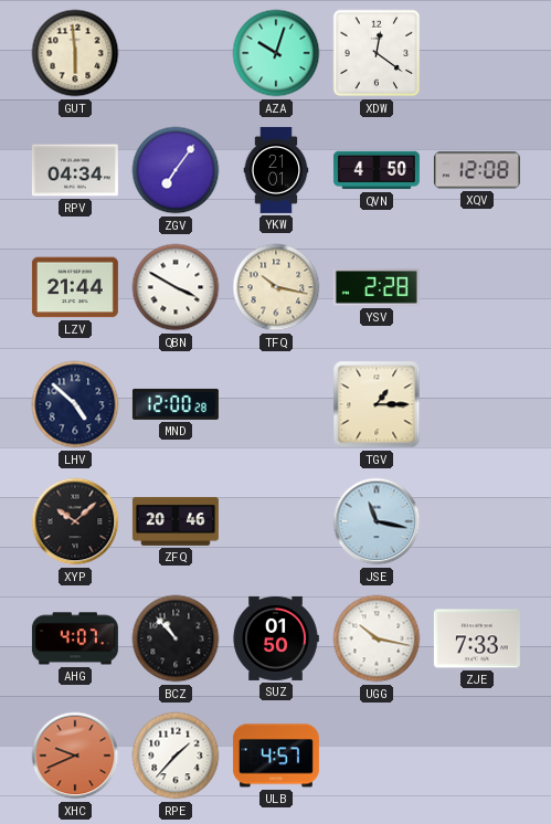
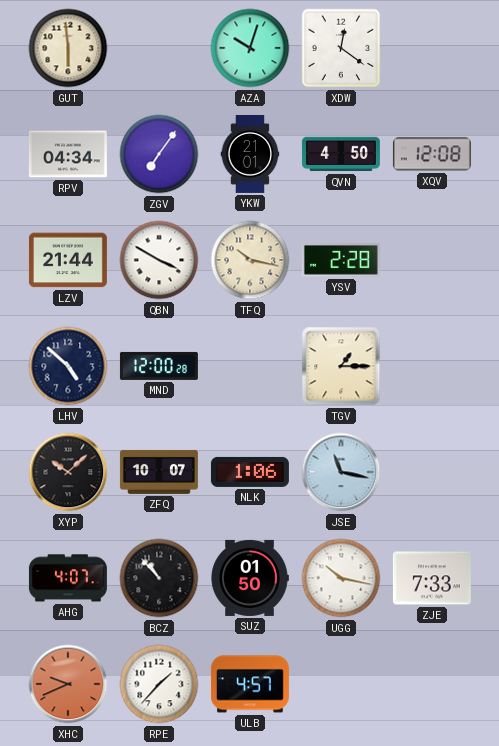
ZFQ: 20:46 -> 10:07
NLK: none -> 1:06
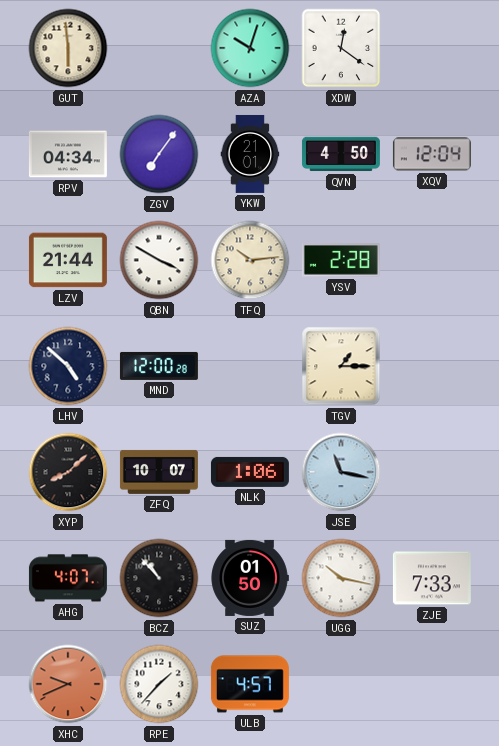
XQV: 12:08 -> 12:04
TFQ: 10:17 -> 10:14
XYP: 10:08 -> 8:08
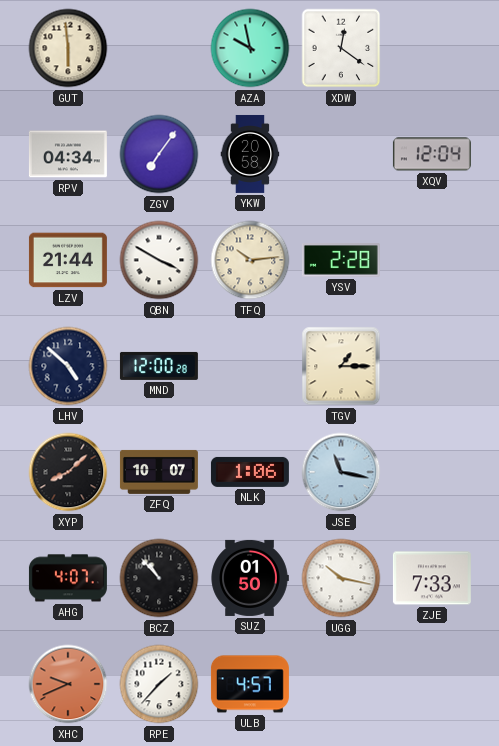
AZA: 10:03 -> 9:58
YKW: 21:01 -> 20:58
QVN: 4:50 -> none
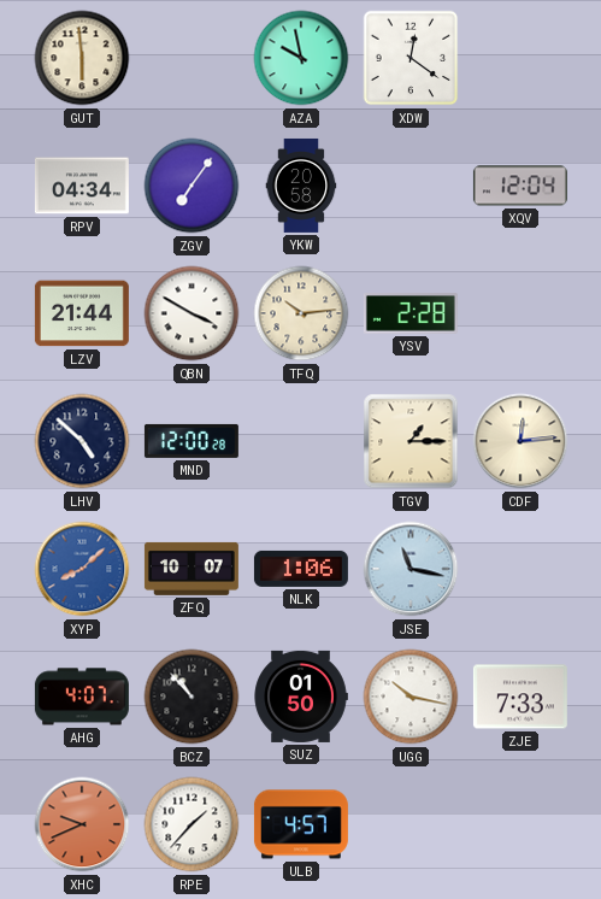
CDF: none -> 12:14
XYP dial: black -> blue
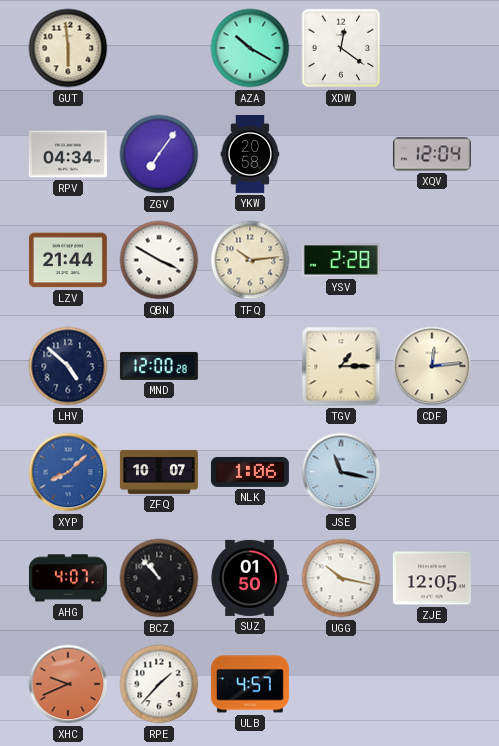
AZA: 9:58 -> 10:20
ZJE: 7:33 -> 12:05
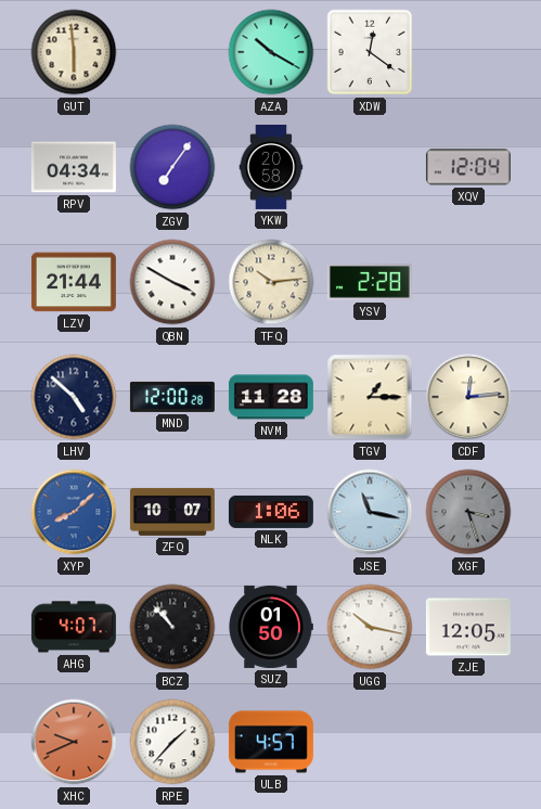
NVM: none -> 11:28
XGF: none -> 3:27
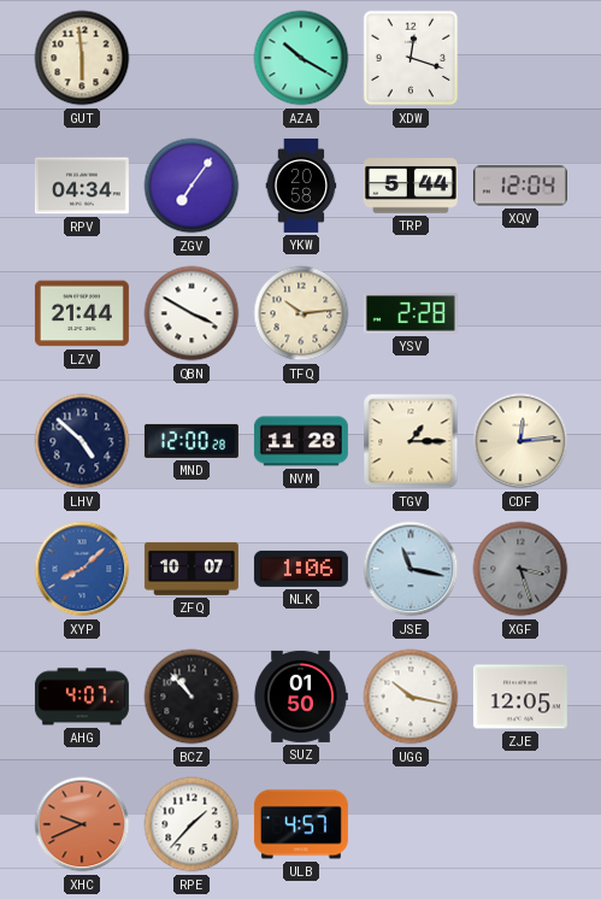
XDW: 12:21 -> 12:18
TRP: none -> 5:44
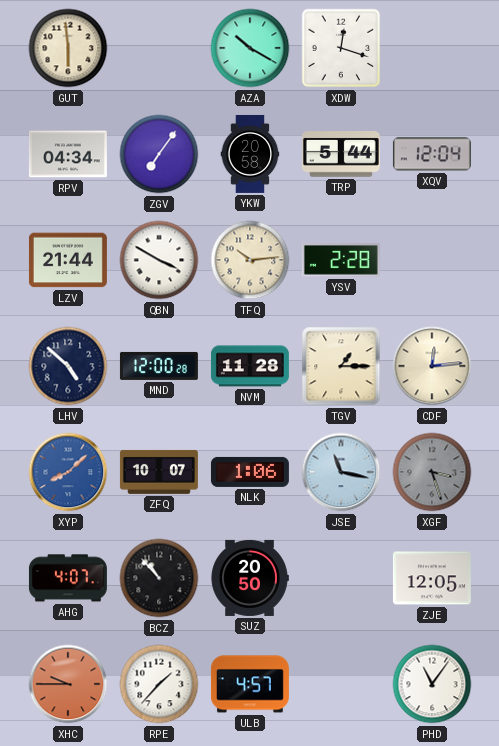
SUZ: 01:50 -> 20:50
UGG: 10:17 -> none
XHC: 9:41 -> 9:45
PHD: none -> 11:06
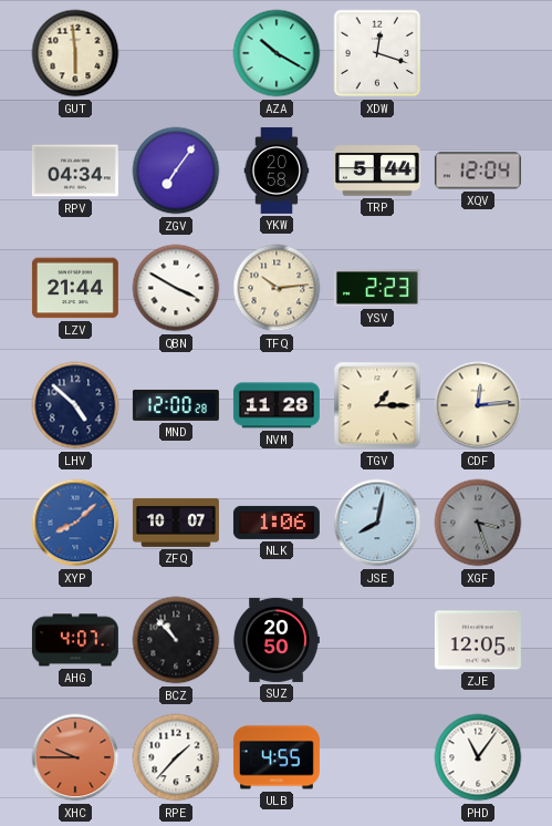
YSV: 2:28 -> 2:23
JSE: 11:17 -> 8:02
ULB: 4:57 -> 4:55
